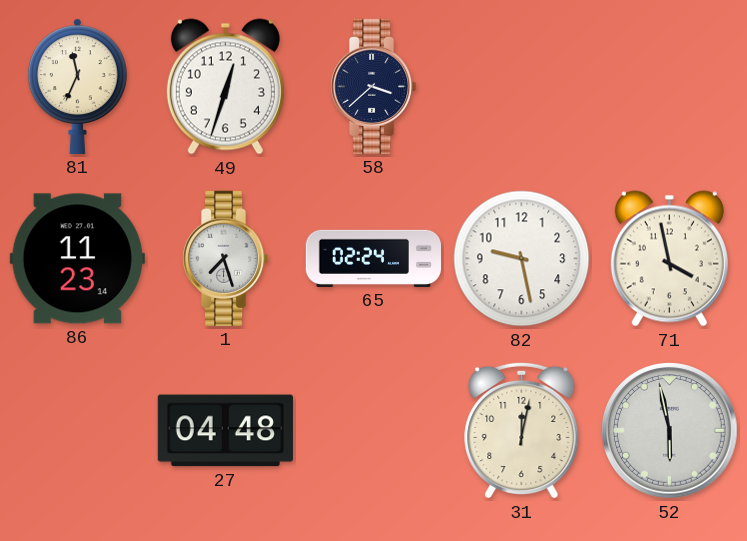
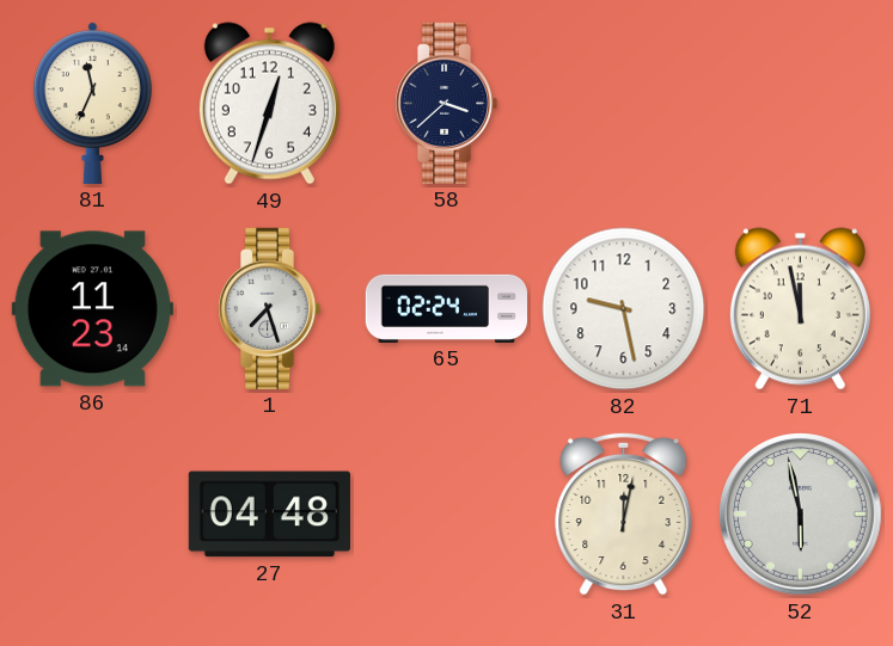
71: 3:58 -> 11:58
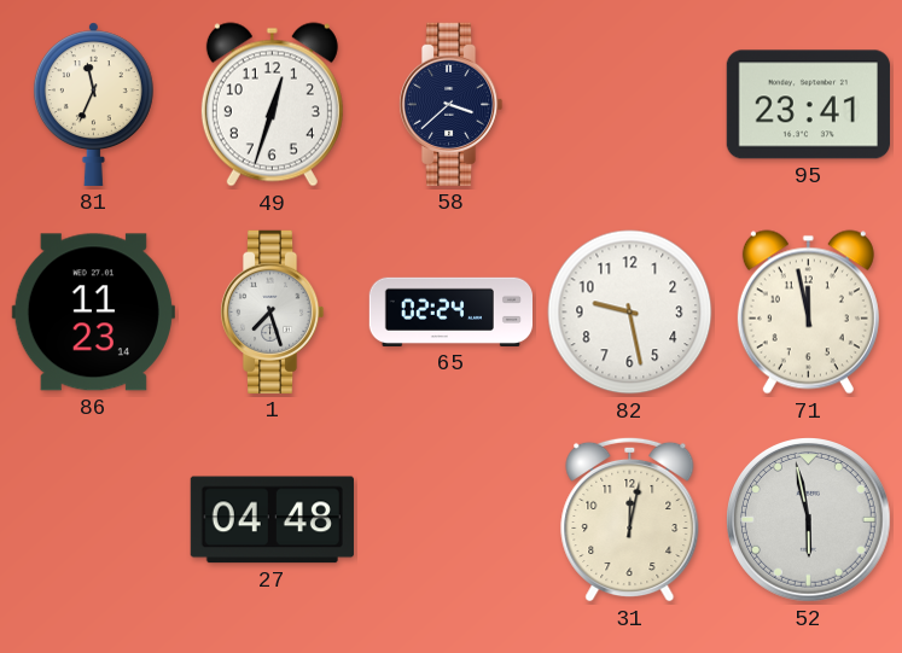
95: none -> 23:41
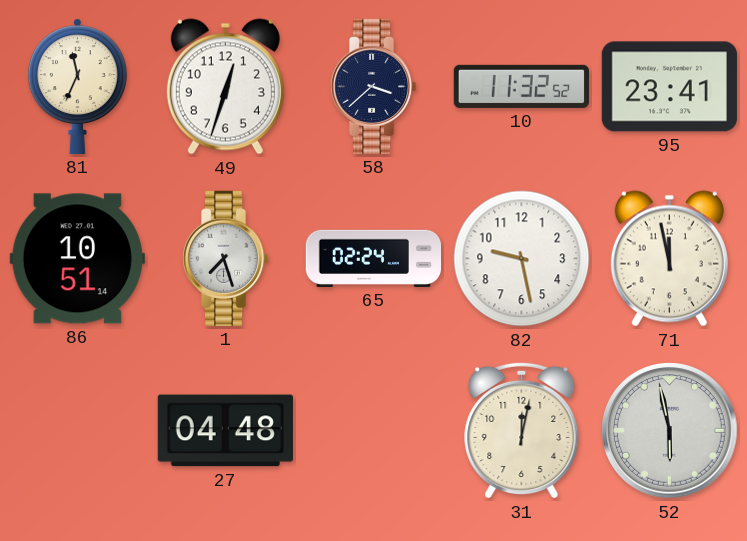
10: none -> 11:32
86: 11:23 -> 10:51
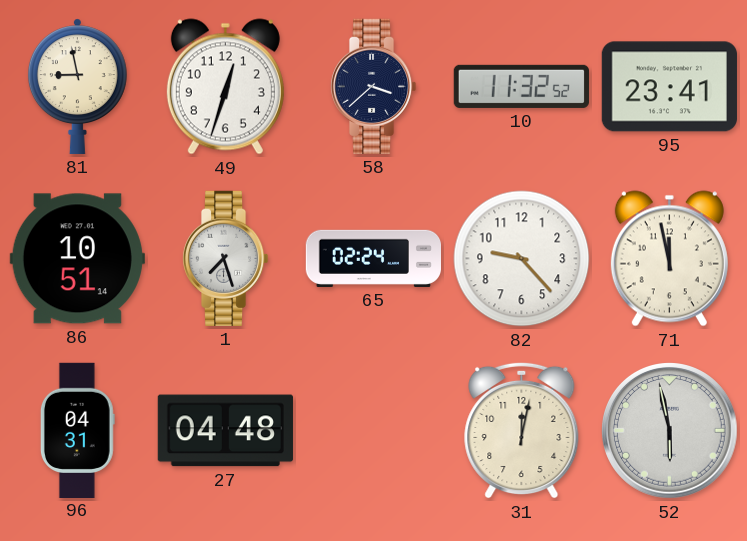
81: 11:34 -> 8:58
82: 9:28 -> 9:23
96: none -> 04:31
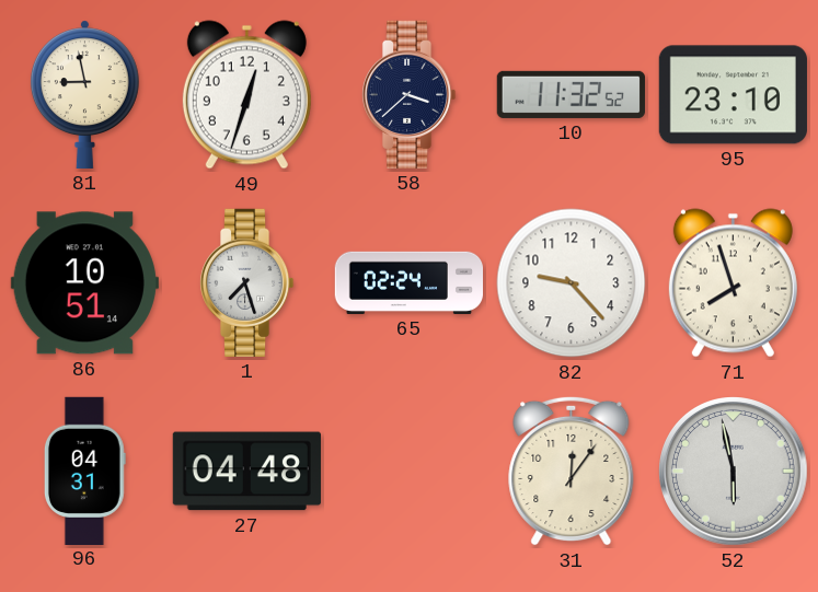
95: 23:41 -> 23:10
71: 11:58 -> 7:57
31: 12:02 -> 12:06
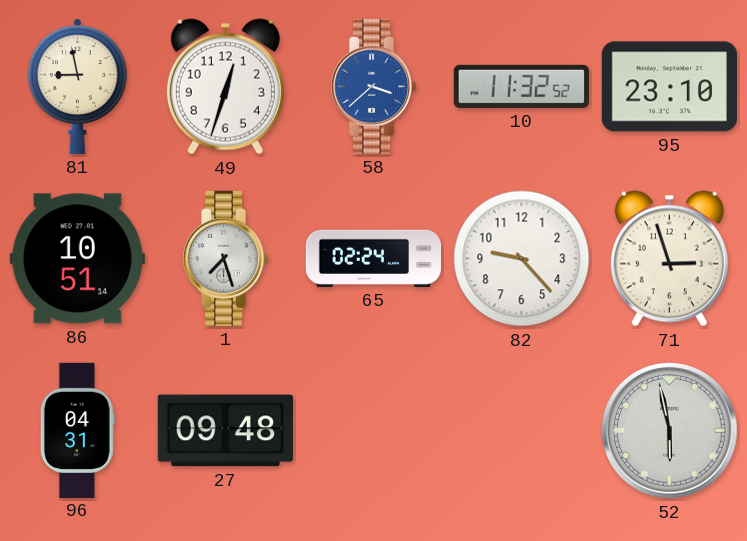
58 dial: navy -> blue
71: 7:57 -> 2:57
27: 04:48 -> 09:48
31: 12:06 -> none
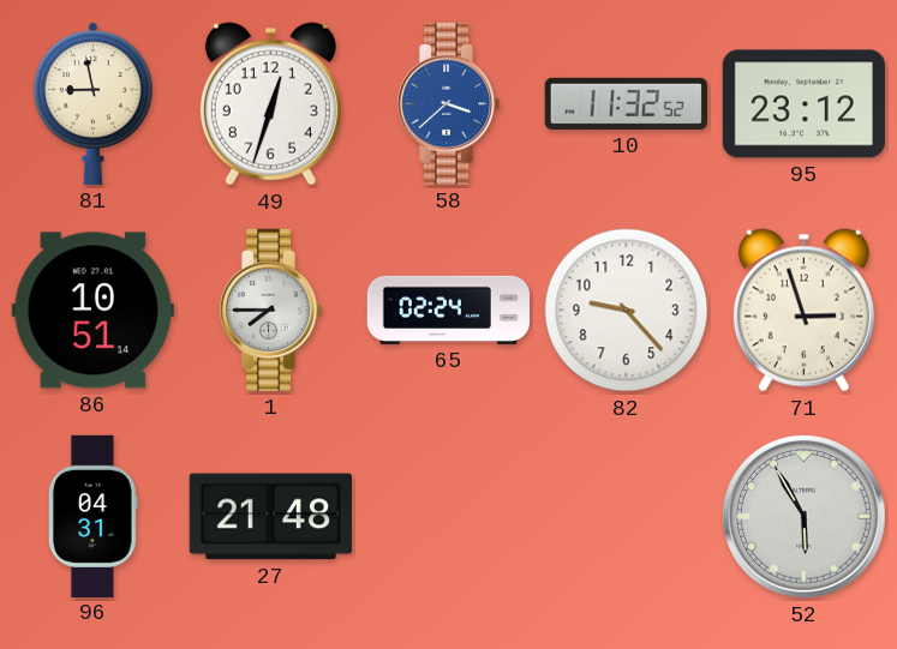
95: 23:10 -> 23:12
1: 7:27 -> 7:45
27: 09:48 -> 21:48
52: 5:58 -> 5:55
